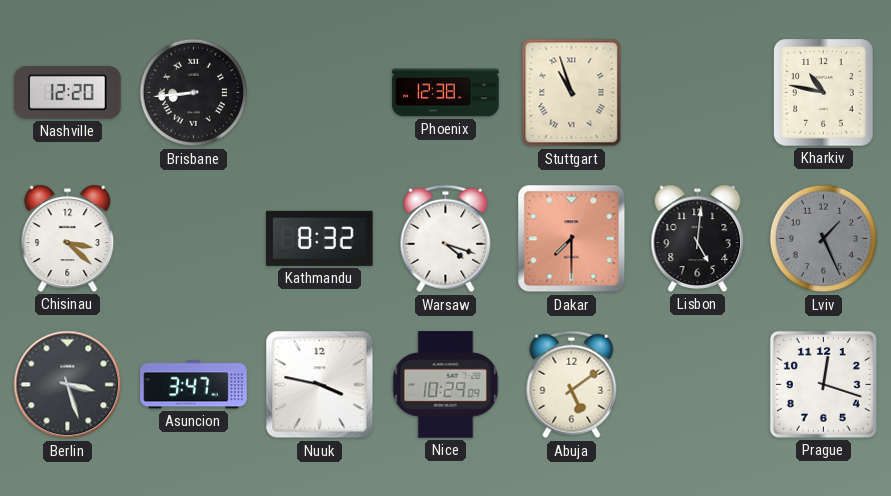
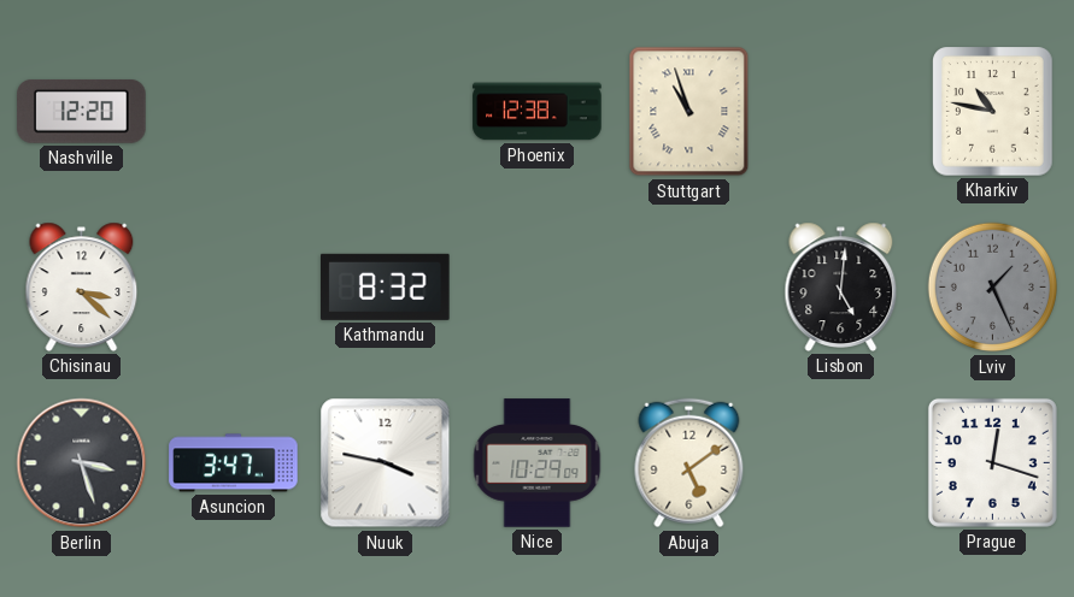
Brisbane: 8:44 -> none
Warsaw: 4:18 -> none
Dakar: 7:30 -> none
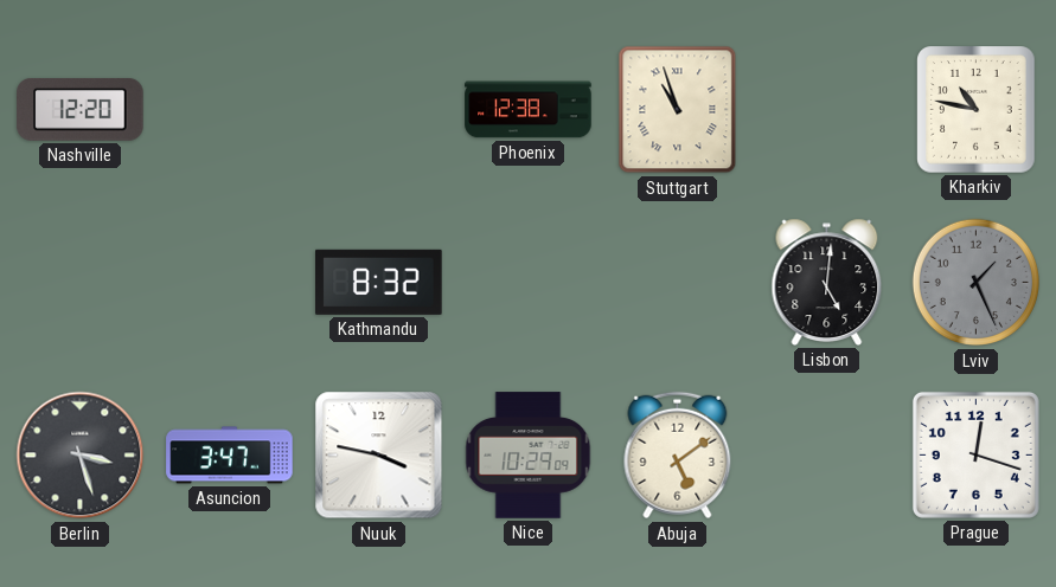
Chisinau: 3:22 -> none
